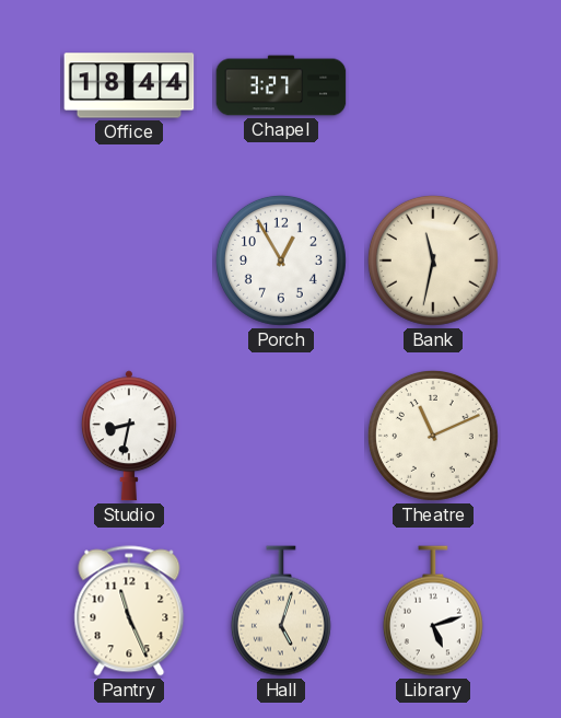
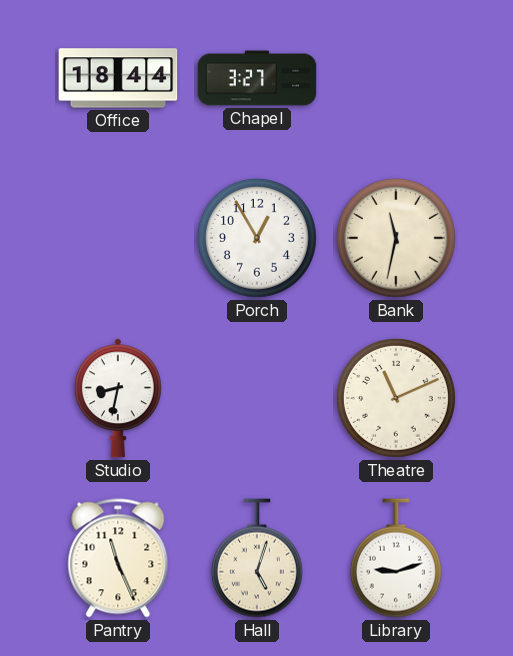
Library: 5:12 -> 9:12
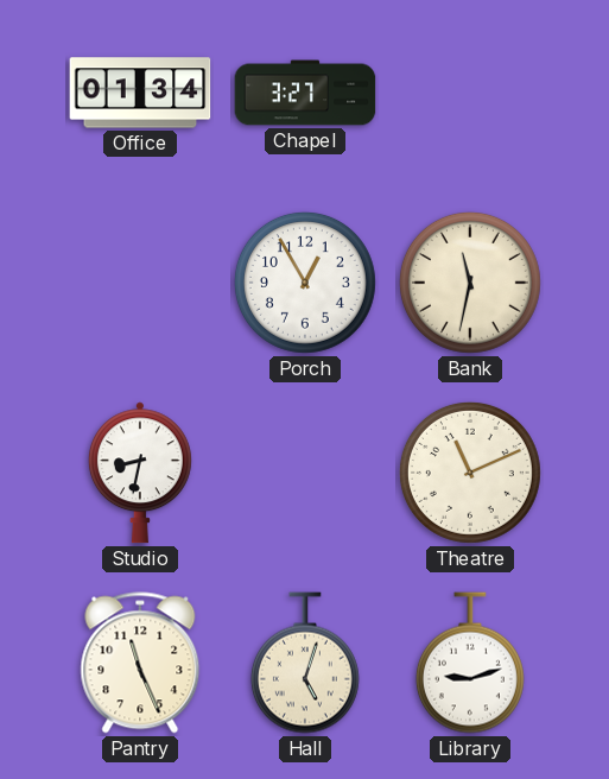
Office: 18:44 -> 01:34
